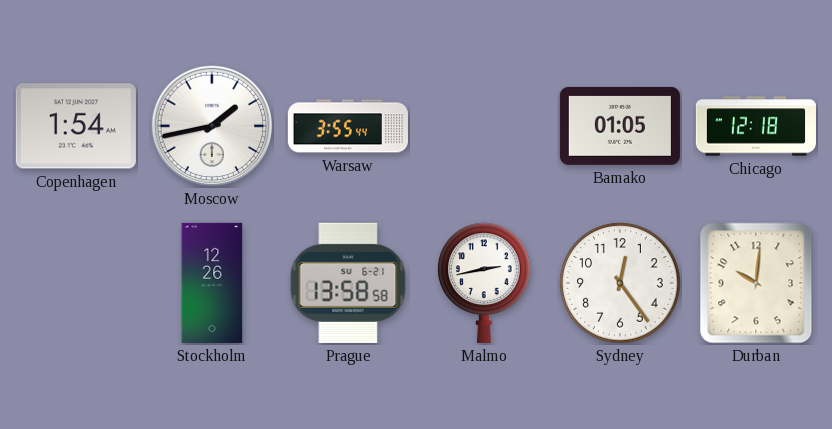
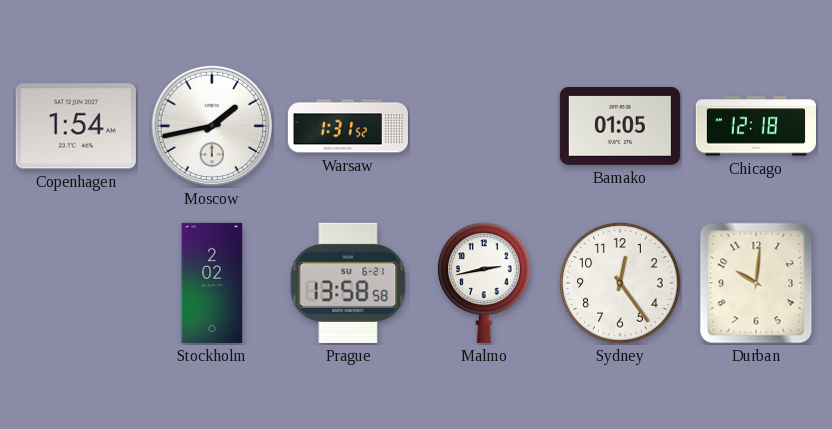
Warsaw: 3:55 -> 1:31
Stockholm: 12:26 -> 2:02
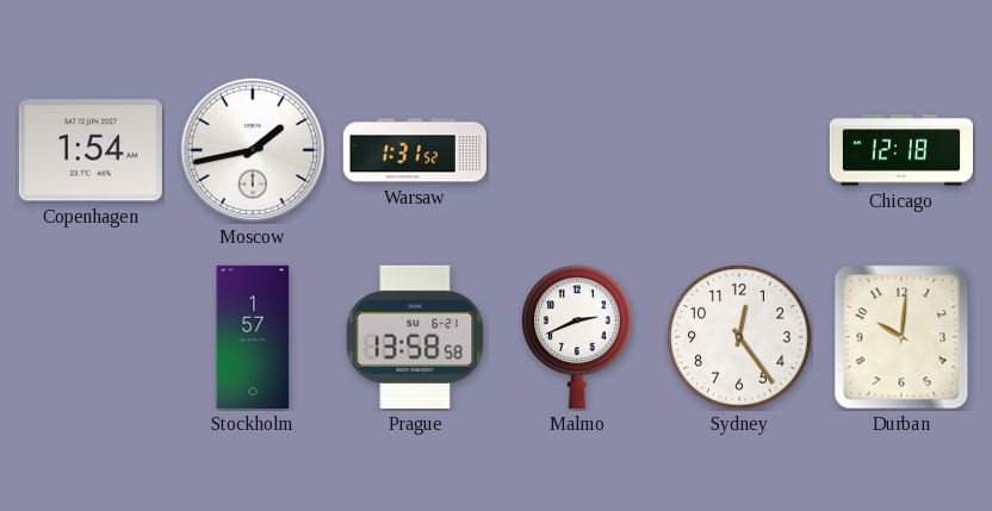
Bamako: 01:05 -> none
Stockholm: 2:02 -> 1:57
Malmo: 2:43 -> 2:41
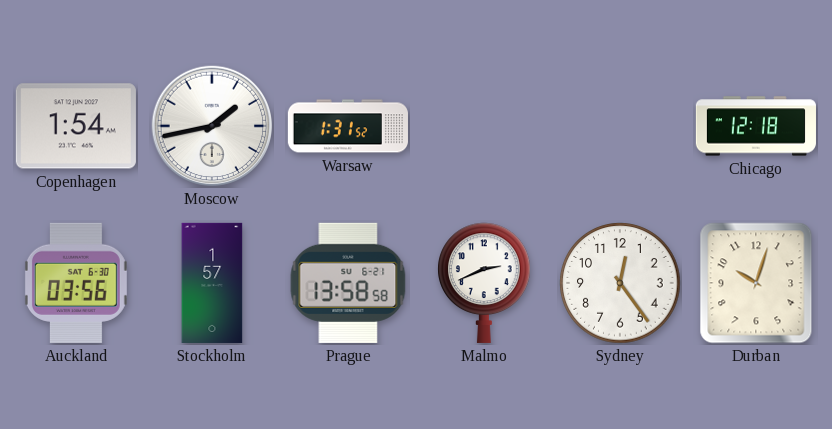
Auckland: none -> 03:56
Durban: 10:01 -> 10:03
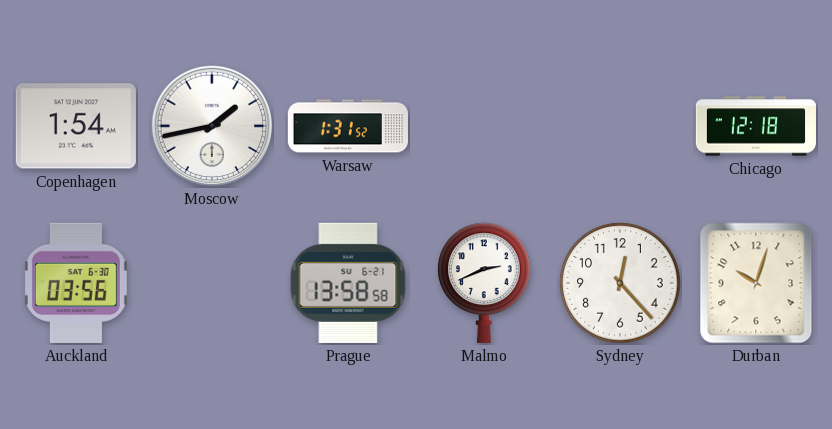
Stockholm: 1:57 -> none
Sydney: 12:24 -> 12:23
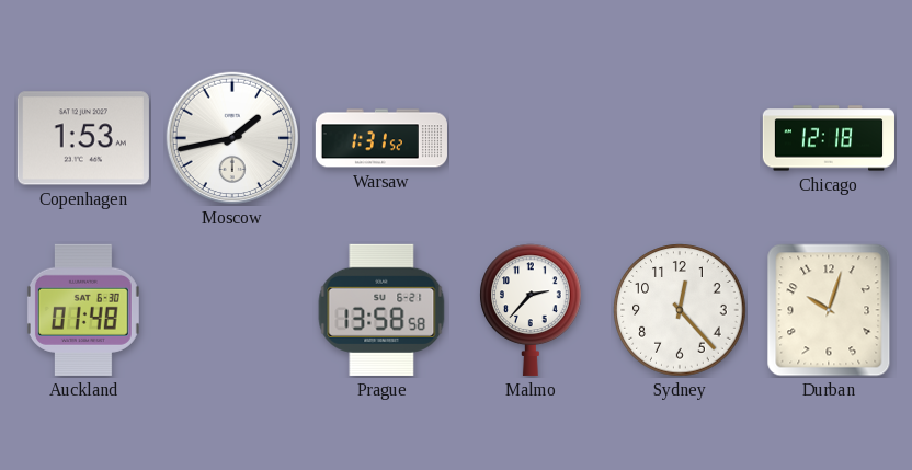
Copenhagen: 1:54 -> 1:53
Auckland: 03:56 -> 01:48
Malmo: 2:41 -> 2:37
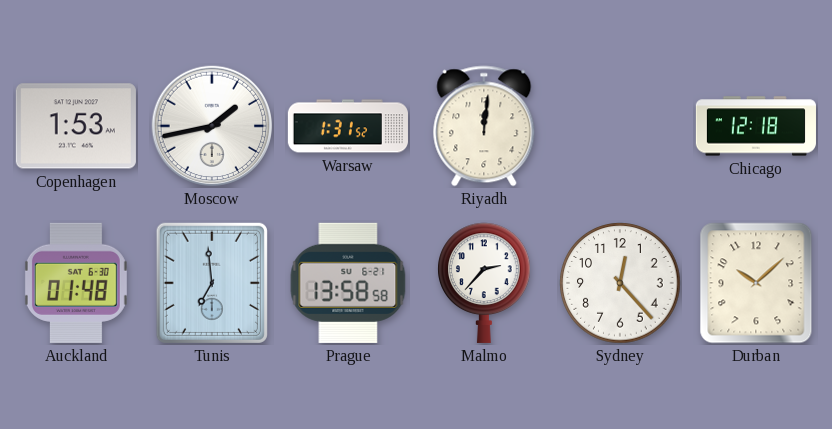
Riyadh: none -> 12:01
Tunis: none -> 6:59
Durban: 10:03 -> 10:08
